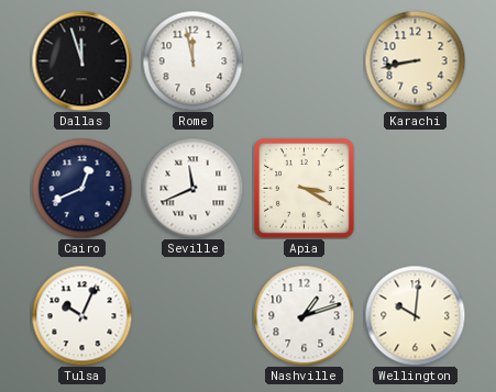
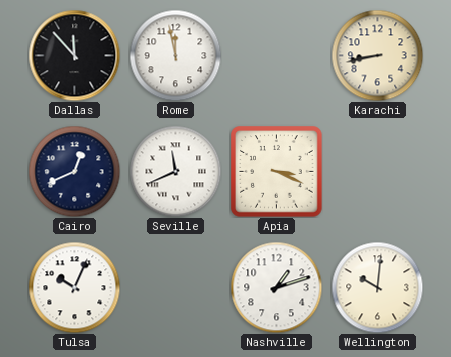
Dallas: 11:57 -> 11:53
Apia: 3:20 -> 3:19
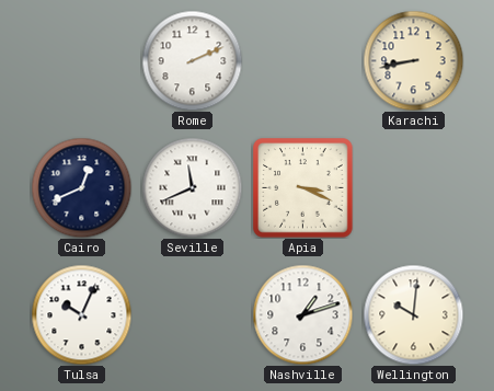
Dallas: 11:53 -> none
Rome: 11:58 -> 2:11
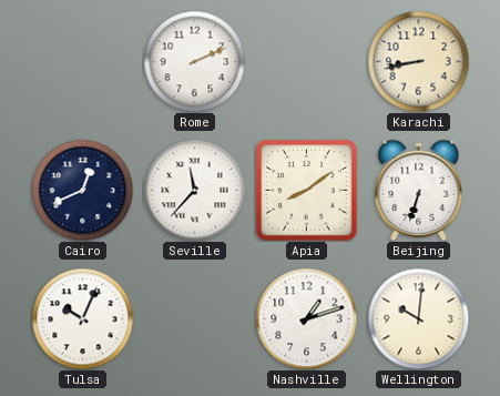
Seville: 11:41 -> 11:37
Apia: 3:19 -> 8:09
Beijing: none -> 6:33
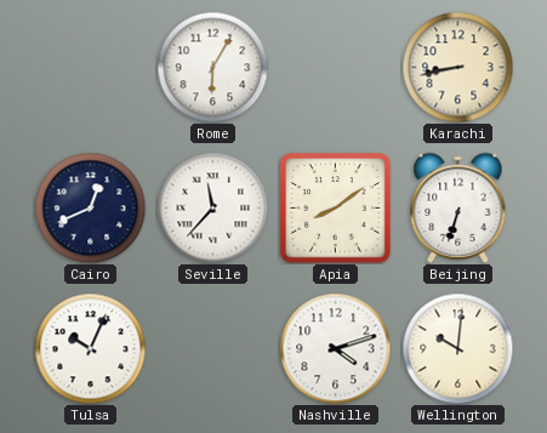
Rome: 2:11 -> 6:05
Nashville: 1:12 -> 4:12
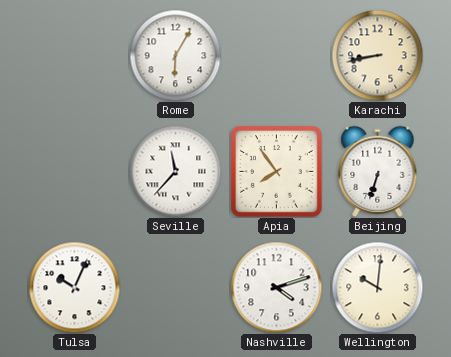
Cairo: 12:41 -> none
Apia: 8:09 -> 7:54
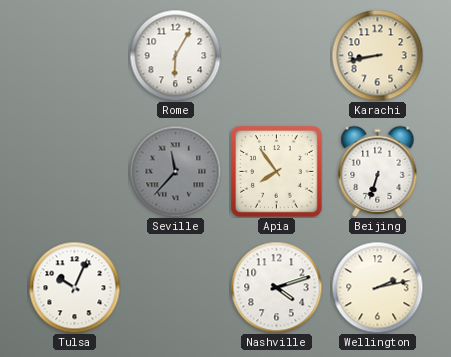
Seville dial: white -> grey
Wellington: 10:01 -> 2:13
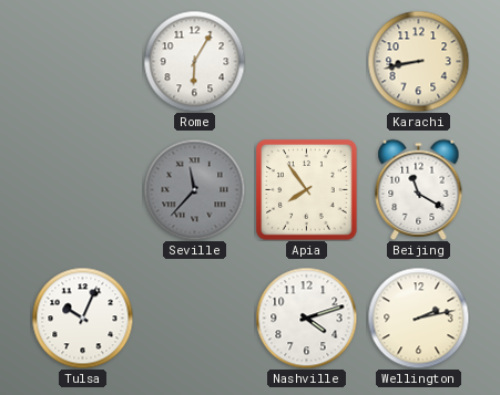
Beijing: 6:33 -> 11:20
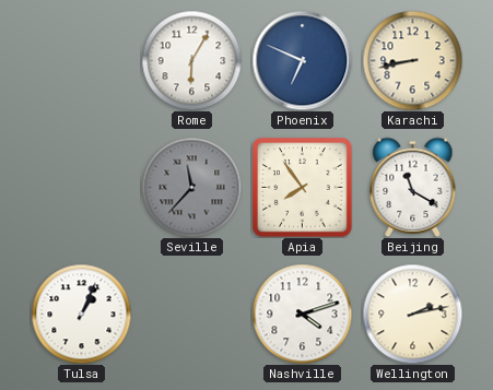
Phoenix: none -> 6:49
Tulsa: 10:04 -> 1:04
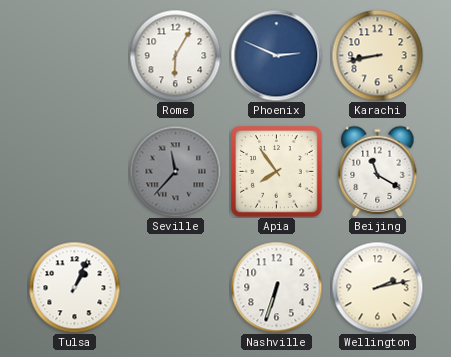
Phoenix: 6:49 -> 2:49
Nashville: 4:12 -> 6:33
